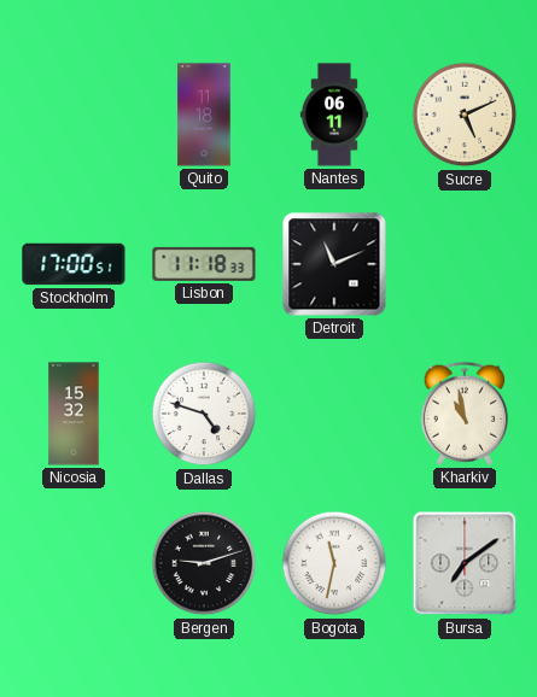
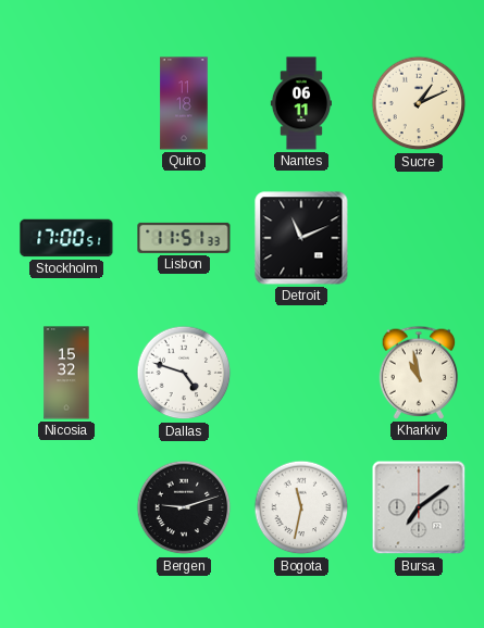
Sucre: 5:11 -> 1:11
Lisbon: 11:18 -> 11:51
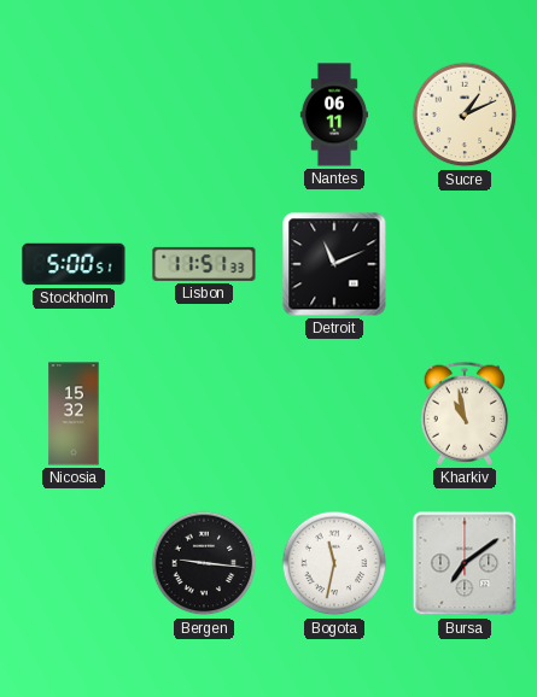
Quito: 11:18 -> none
Stockholm: 17:00 -> 5:00
Dallas: 4:48 -> none
Bergen: 9:12 -> 9:16
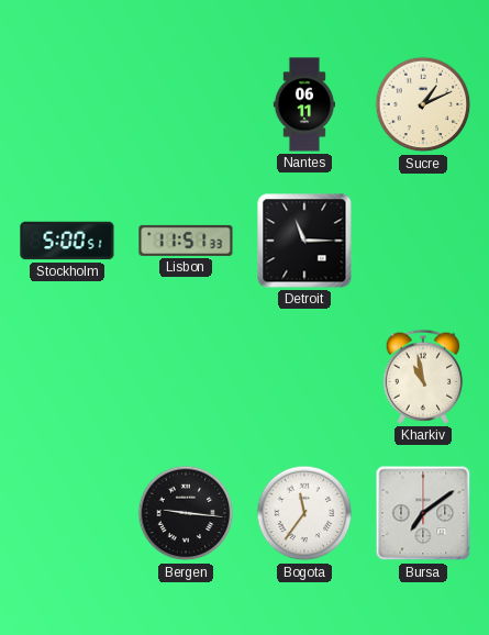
Detroit: 11:11 -> 11:15
Nicosia: 15:32 -> none
Bogota: 11:32 -> 11:36
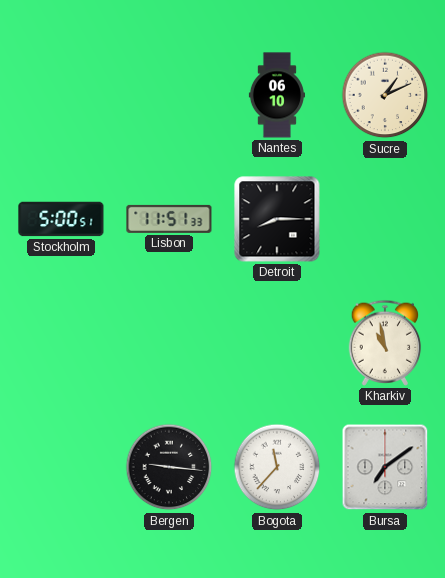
Nantes: 06:11 -> 06:10
Detroit: 11:15 -> 8:15
Bogota: 11:36 -> 11:37
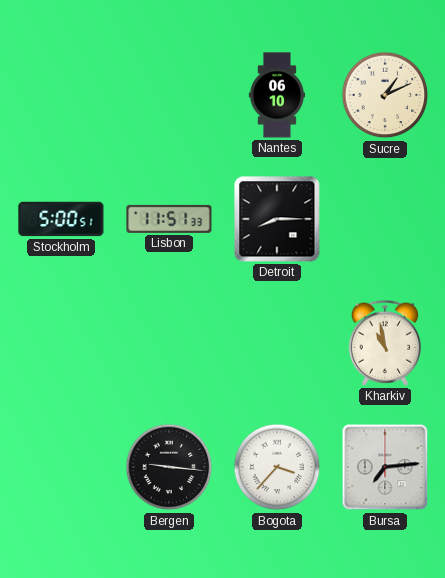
Bogota: 11:37 -> 3:37
Bursa: 7:09 -> 7:14
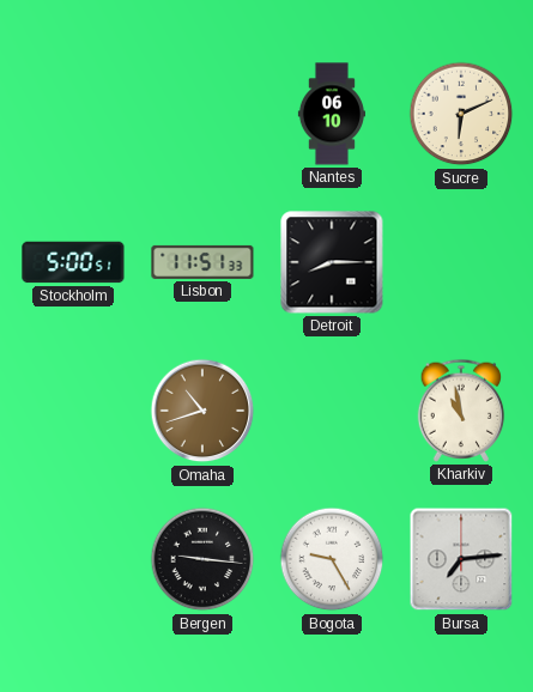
Sucre: 1:11 -> 6:11
Omaha: none -> 10:42
Bogota: 3:37 -> 9:25
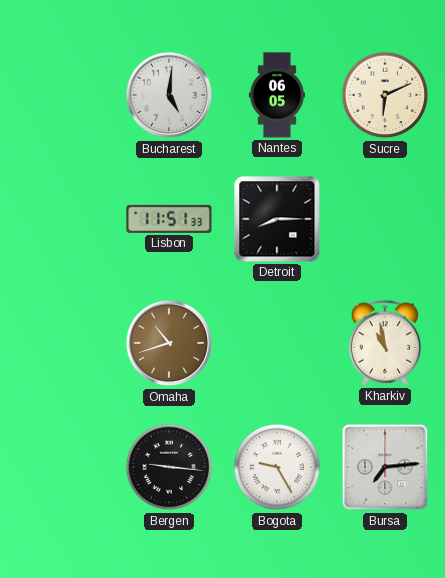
Bucharest: none -> 5:01
Nantes: 06:10 -> 06:05
Stockholm: 5:00 -> none
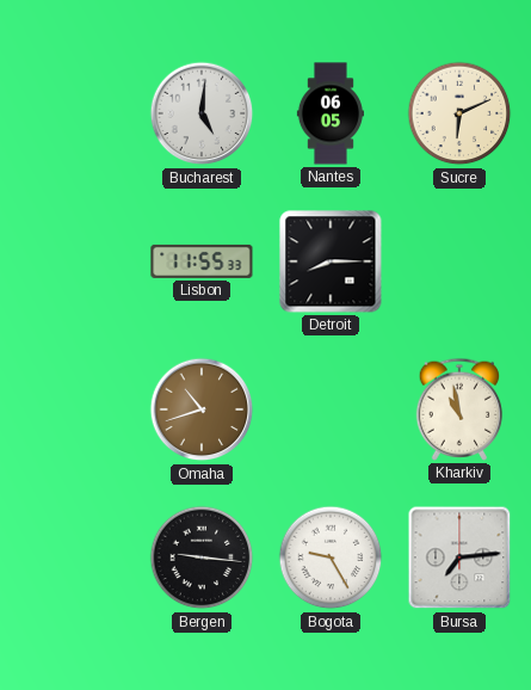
Lisbon: 11:51 -> 11:55
